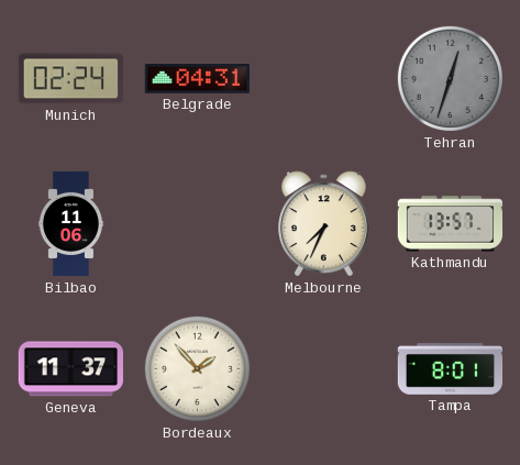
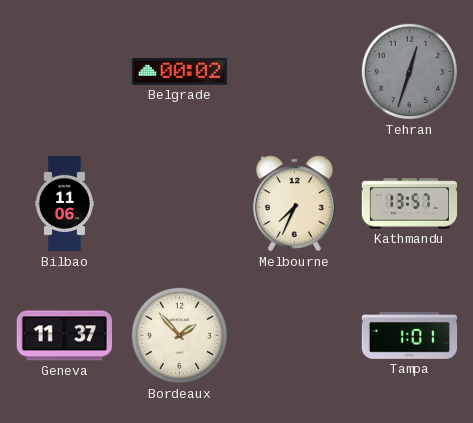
Munich: 02:24 -> none
Belgrade: 04:31 -> 00:02
Tampa: 8:01 -> 1:01
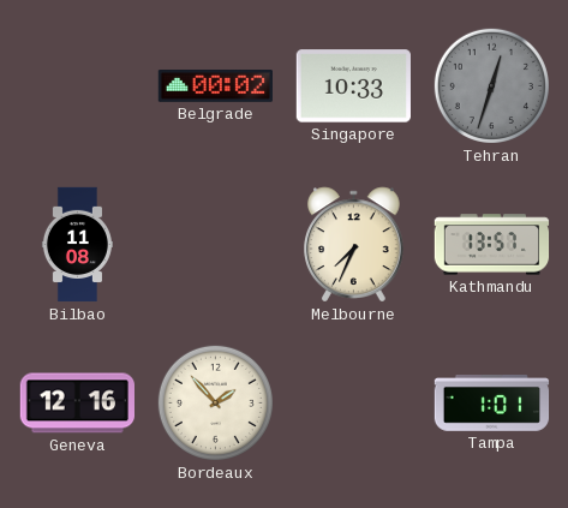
Singapore: none -> 10:33
Bilbao: 11:06 -> 11:08
Geneva: 11:37 -> 12:16
